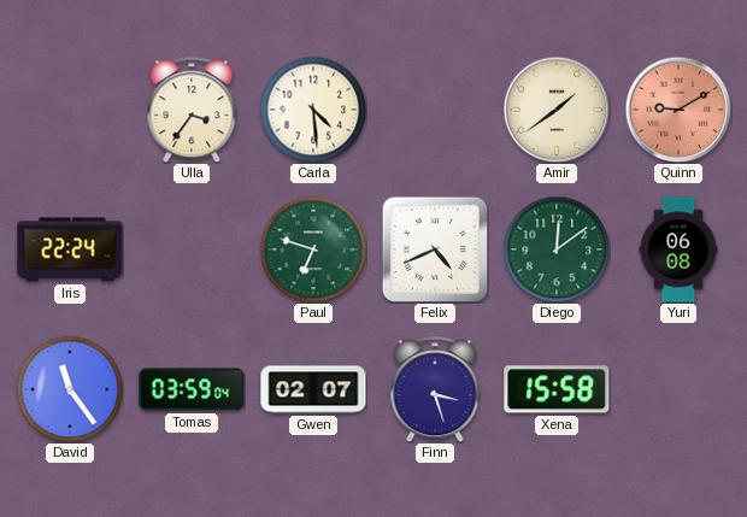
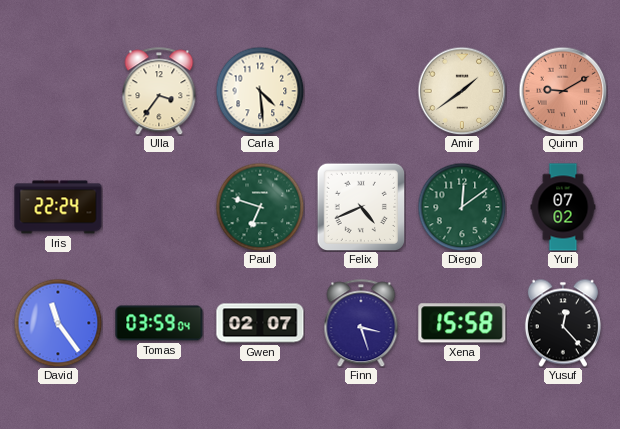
Yuri: 06:08 -> 07:02
Yusuf: none -> 12:23
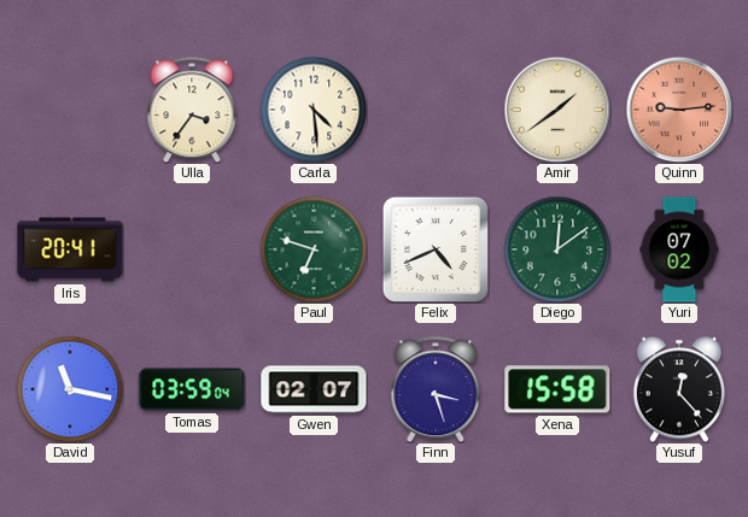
Quinn: 9:10 -> 9:14
Iris: 22:24 -> 20:41
David: 11:24 -> 11:17
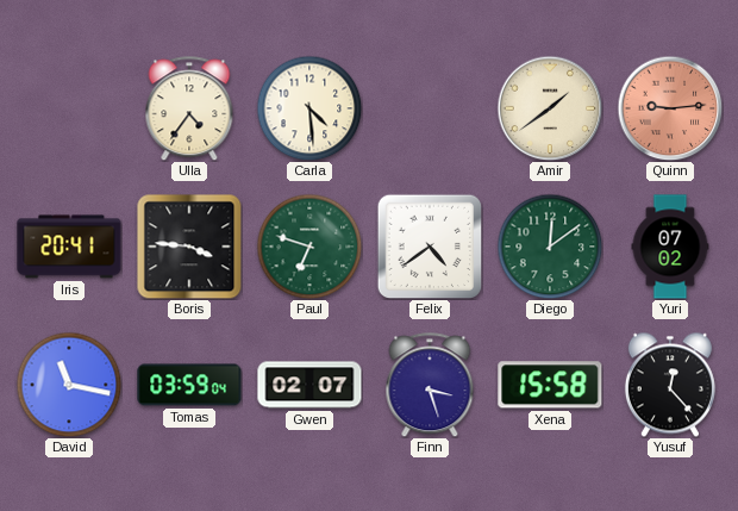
Ulla: 3:36 -> 4:36
Boris: none -> 3:46
Felix: 4:41 -> 4:39
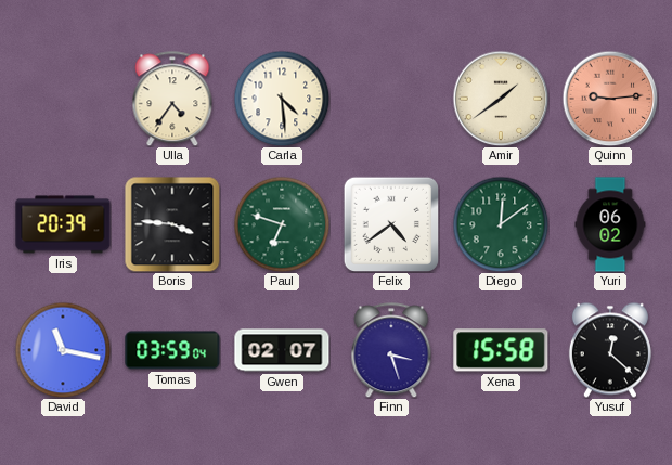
Iris: 20:41 -> 20:39
Yuri: 07:02 -> 06:02
Yusuf: 12:23 -> 12:22
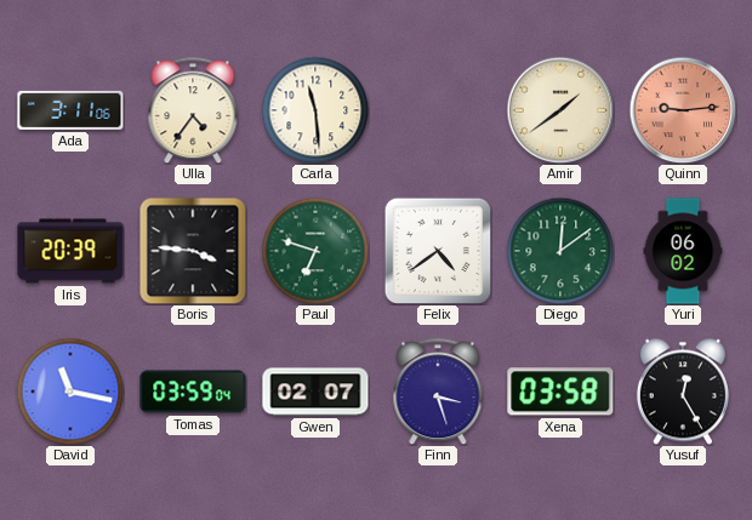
Ada: none -> 3:11
Carla: 4:29 -> 11:29
Xena: 15:58 -> 03:58
Yusuf: 12:22 -> 12:25
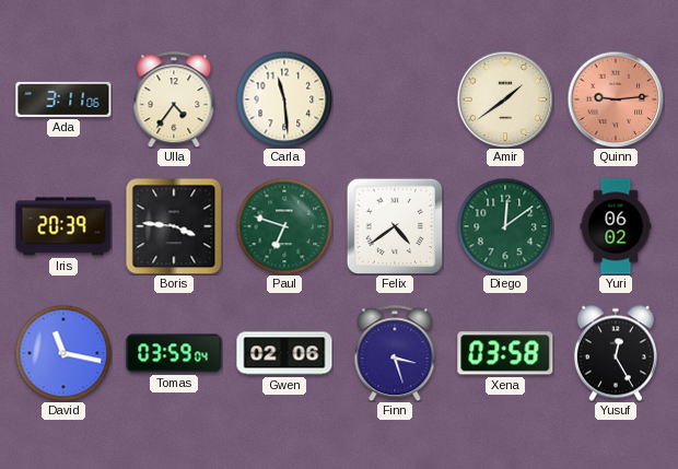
Gwen: 02:07 -> 02:06
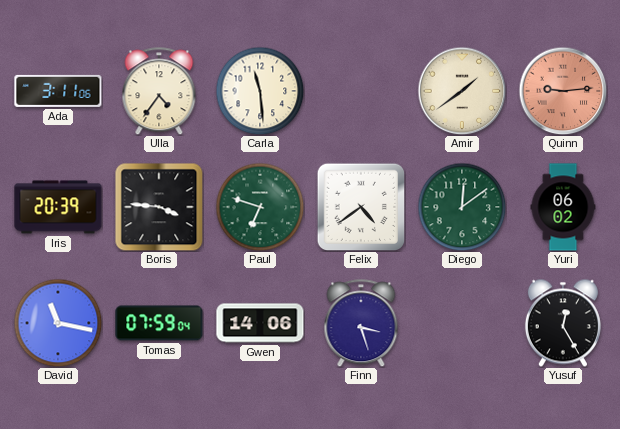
Tomas: 03:59 -> 07:59
Gwen: 02:06 -> 14:06
Xena: 03:58 -> none
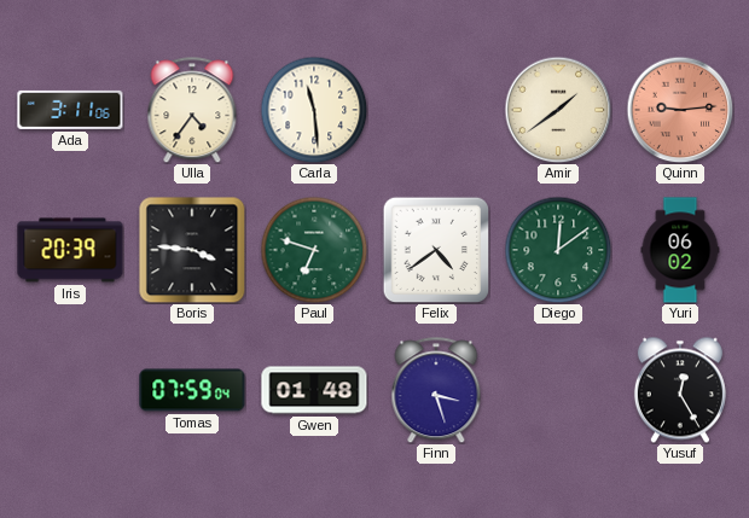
David: 11:17 -> none
Gwen: 14:06 -> 01:48
